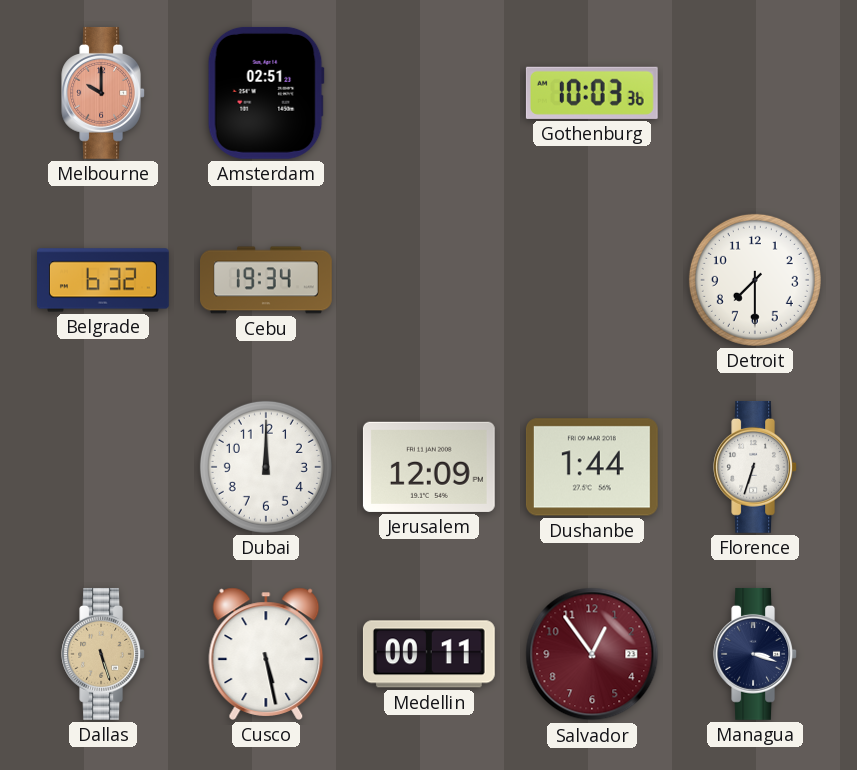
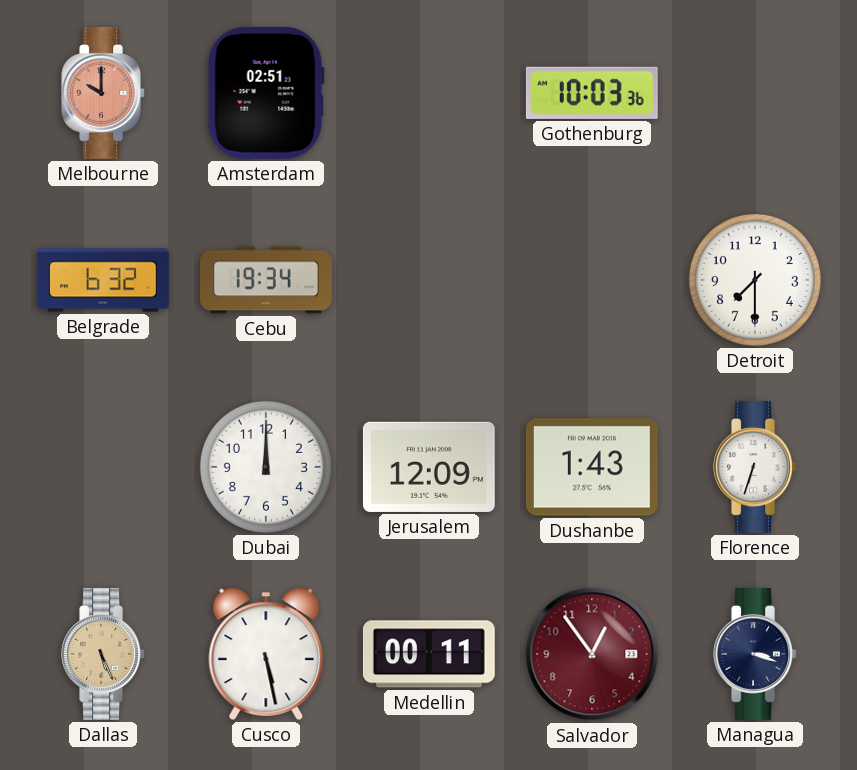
Dushanbe: 1:44 -> 1:43
Dallas: 5:27 -> 5:26
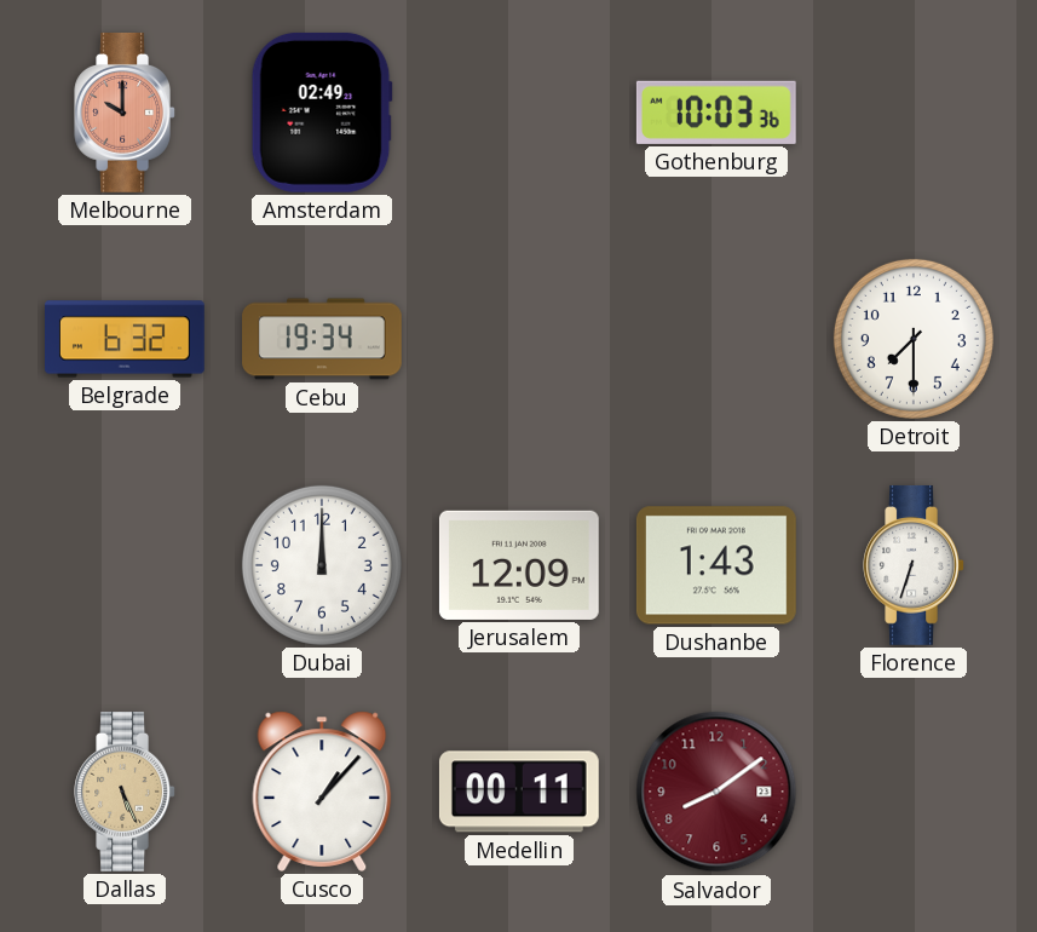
Amsterdam: 02:51 -> 02:49
Cusco: 5:28 -> 1:07
Salvador: 12:54 -> 8:09
Managua: 3:18 -> none
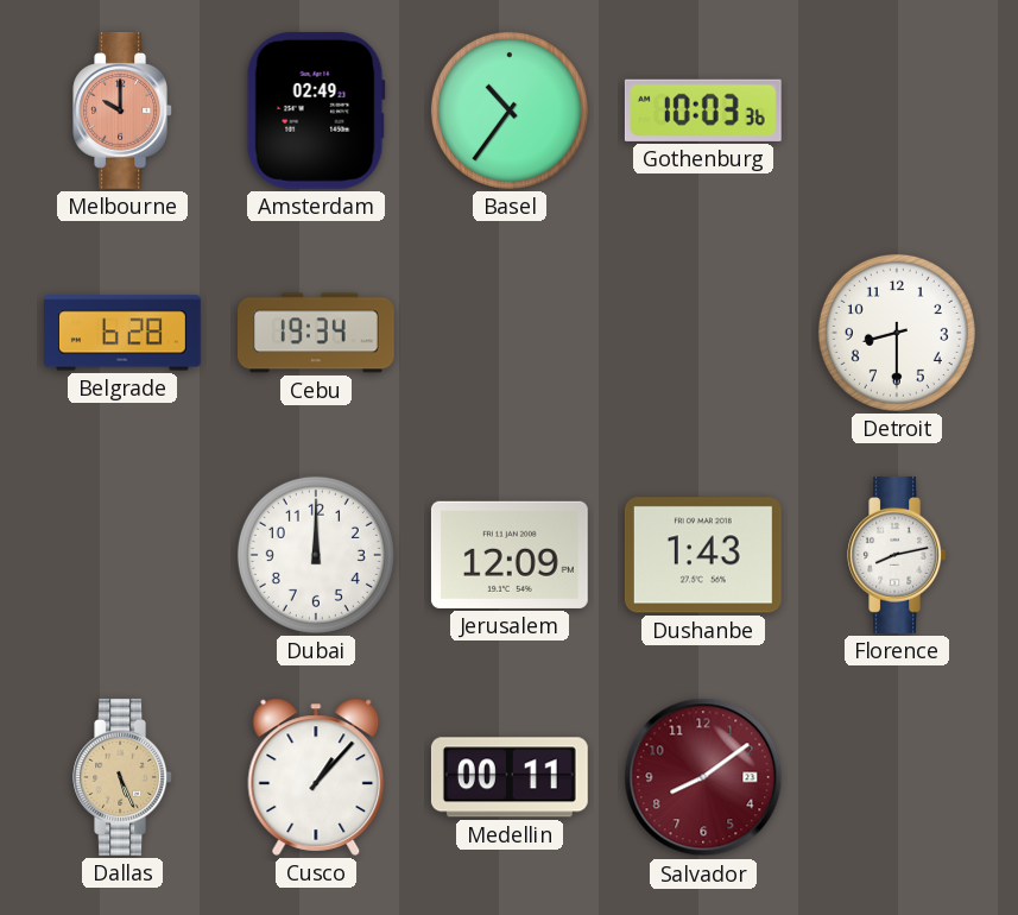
Basel: none -> 10:36
Belgrade: 6:32 -> 6:28
Detroit: 7:30 -> 8:30
Florence: 6:33 -> 8:13
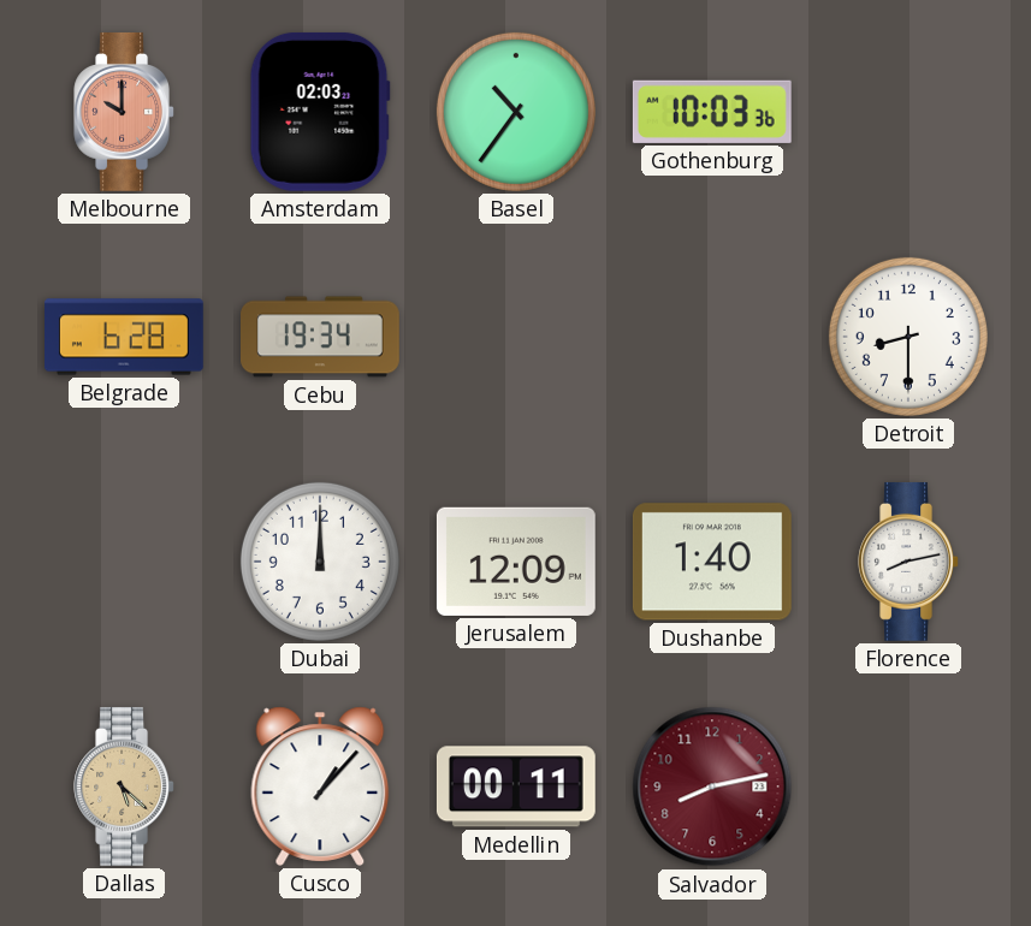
Amsterdam: 02:49 -> 02:03
Dushanbe: 1:43 -> 1:40
Dallas: 5:26 -> 5:22
Salvador: 8:09 -> 8:13
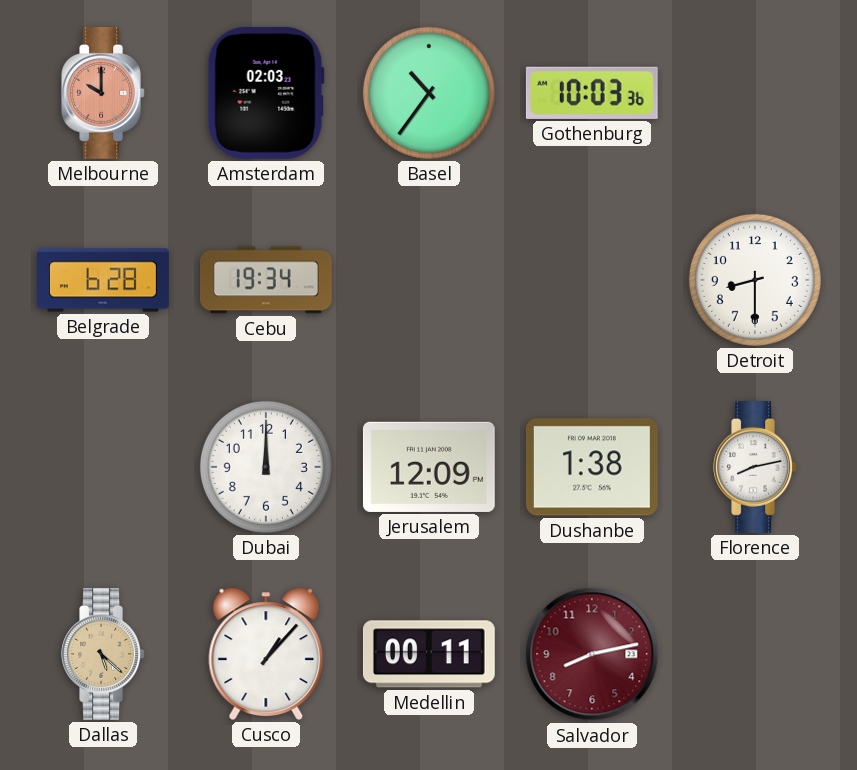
Dushanbe: 1:40 -> 1:38
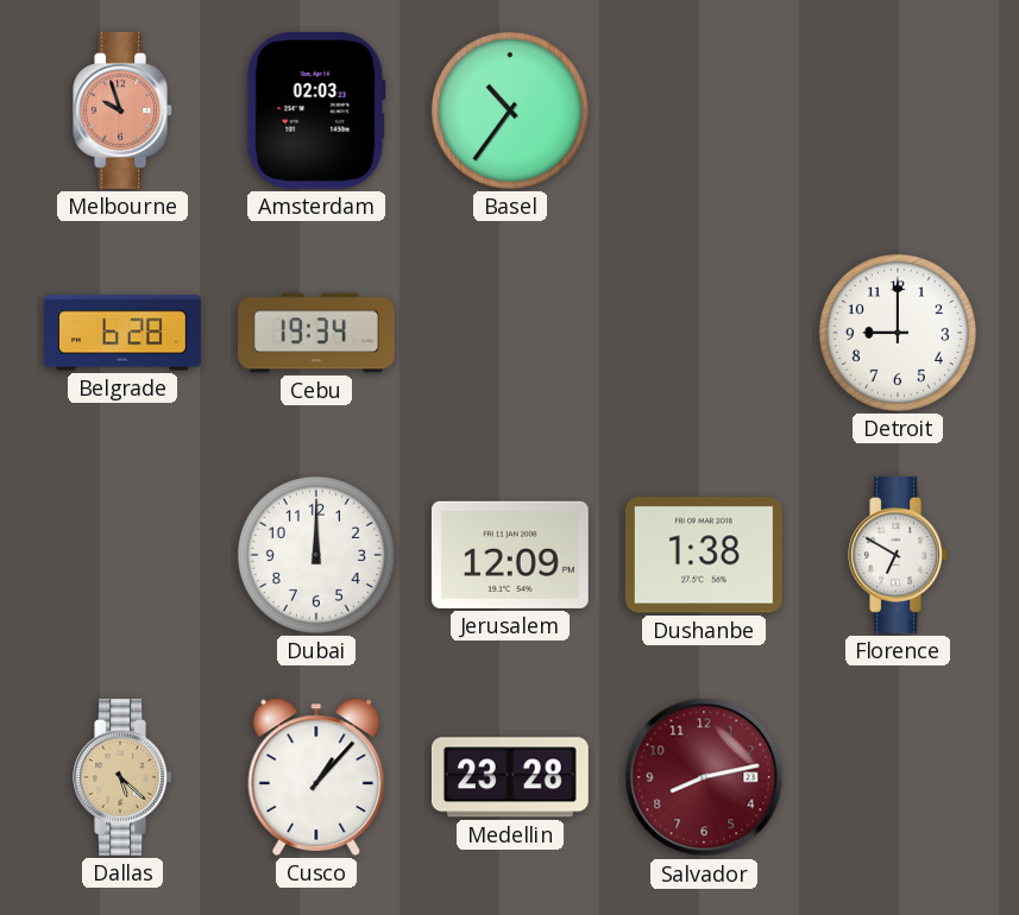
Melbourne: 10:00 -> 9:57
Gothenburg: 10:03 -> none
Detroit: 8:30 -> 9:00
Florence: 8:13 -> 6:50
Medellin: 00:11 -> 23:28
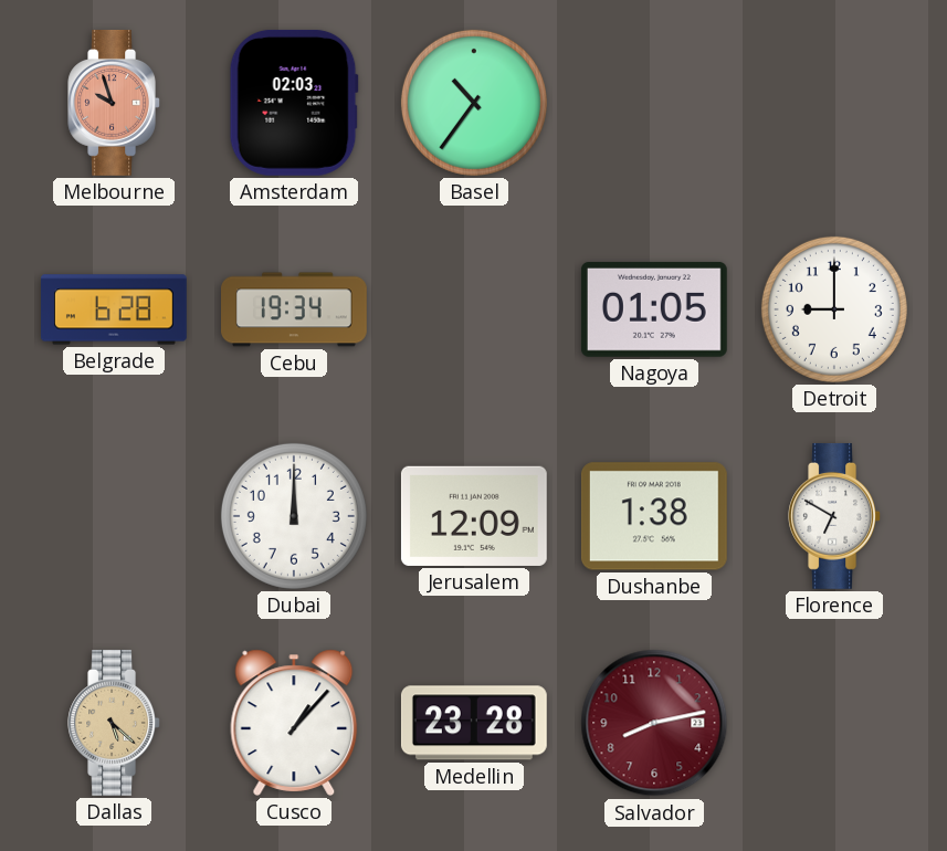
Nagoya: none -> 01:05
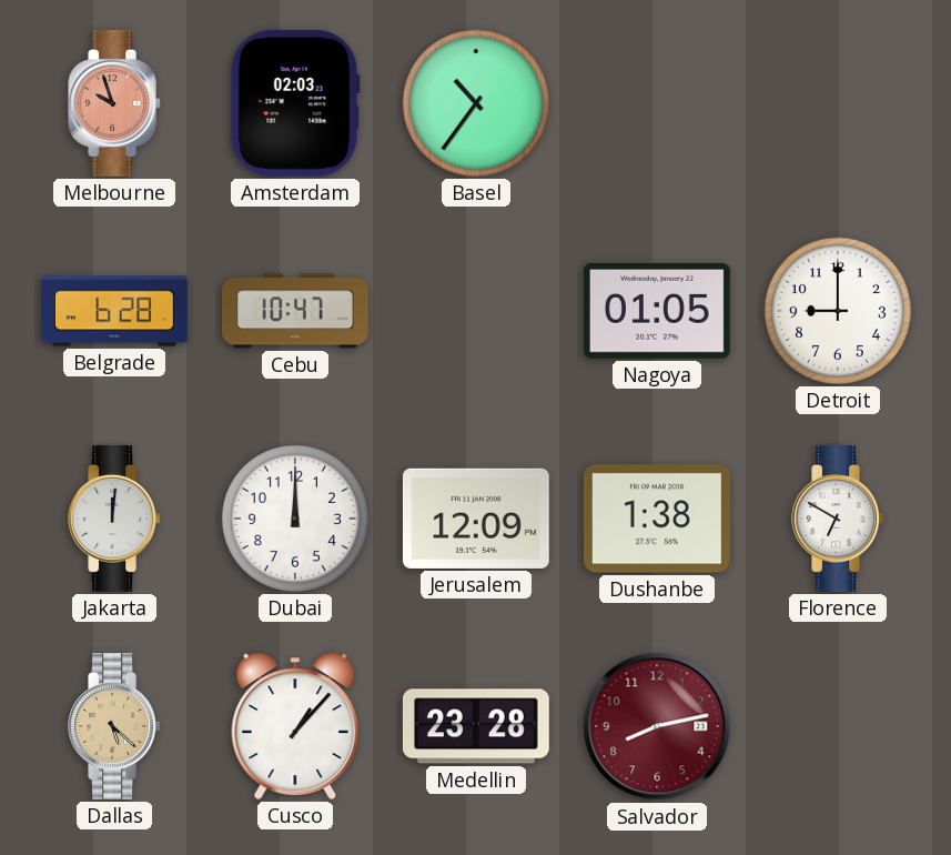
Cebu: 19:34 -> 10:47
Jakarta: none -> 12:01
